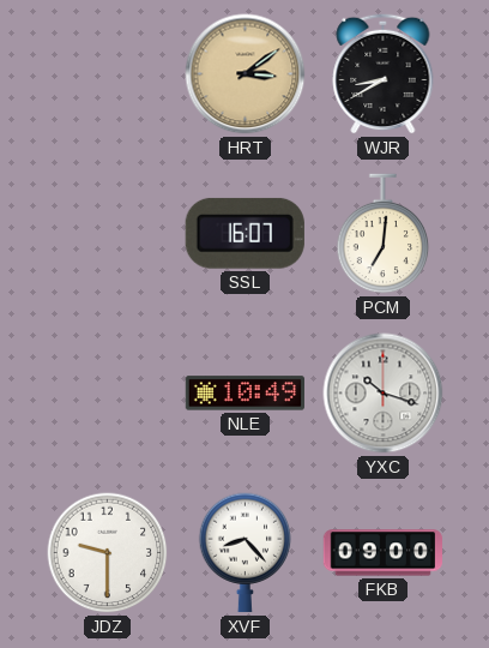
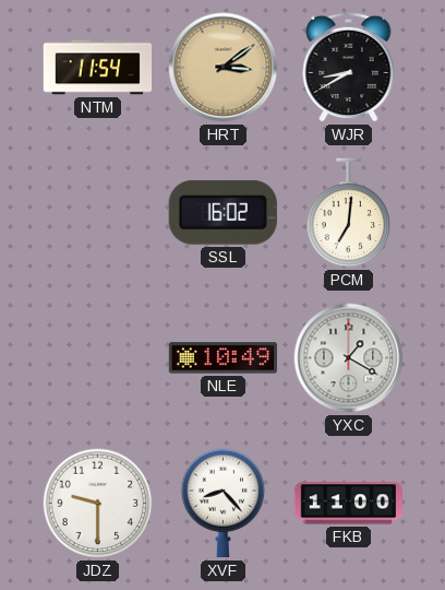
NTM: none -> 11:54
SSL: 16:07 -> 16:02
YXC: 10:18 -> 1:20
FKB: 09:00 -> 11:00
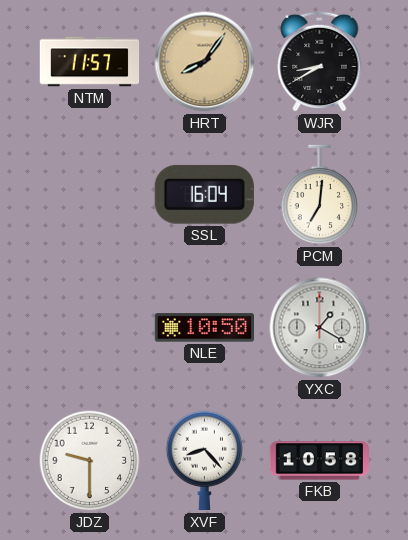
NTM: 11:54 -> 11:57
HRT: 3:09 -> 8:06
SSL: 16:02 -> 16:04
NLE: 10:49 -> 10:50
FKB: 11:00 -> 10:58
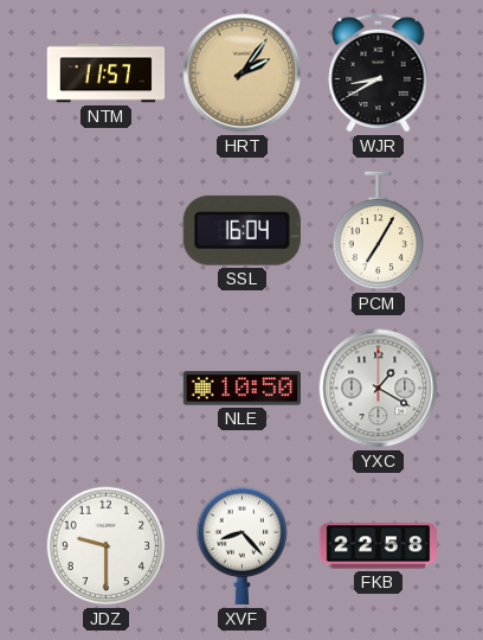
HRT: 8:06 -> 2:06
PCM: 7:01 -> 7:05
FKB: 10:58 -> 22:58
